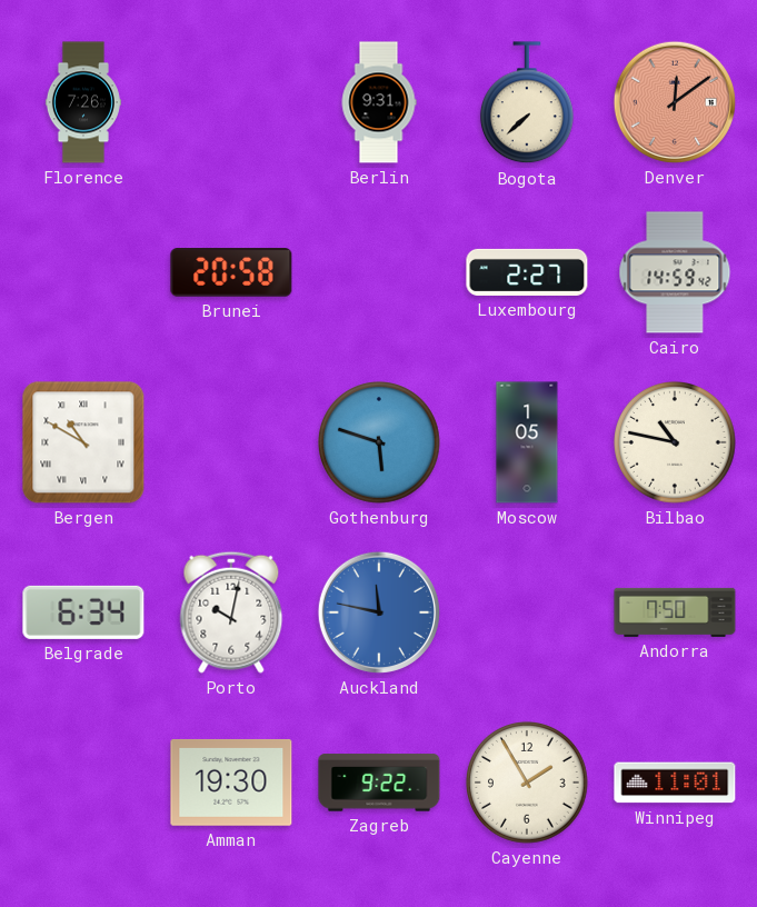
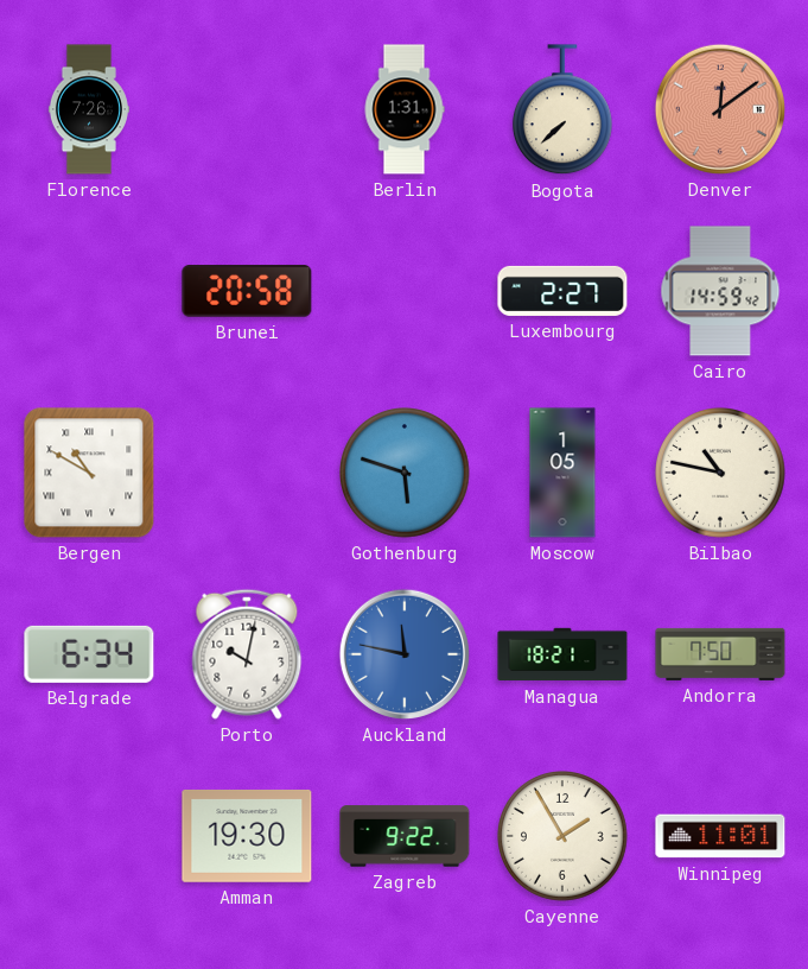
Berlin: 9:31 -> 1:31
Managua: none -> 18:21
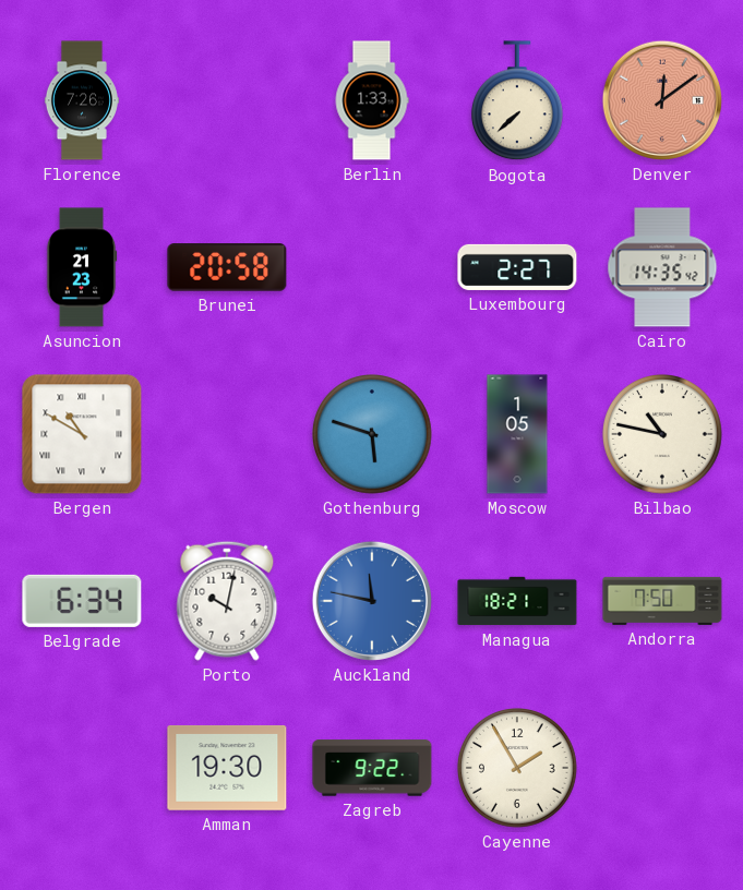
Berlin: 1:31 -> 1:33
Asuncion: none -> 21:23
Cairo: 14:59 -> 14:35
Winnipeg: 11:01 -> none
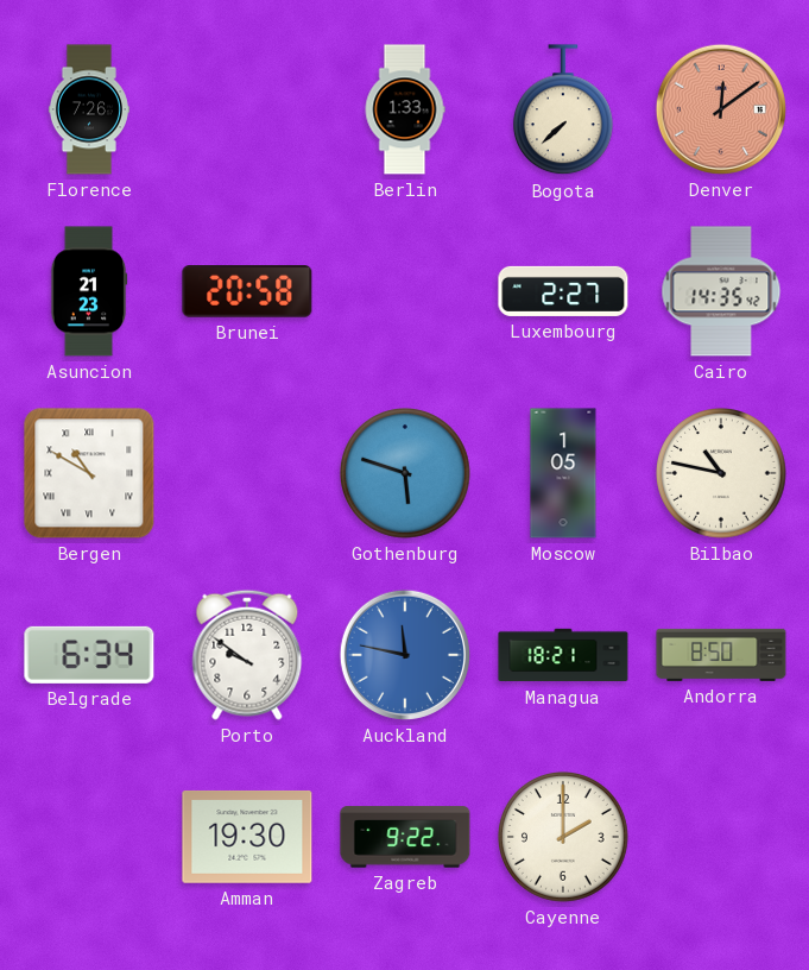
Porto: 10:02 -> 9:51
Andorra: 7:50 -> 8:50
Cayenne: 1:55 -> 2:00
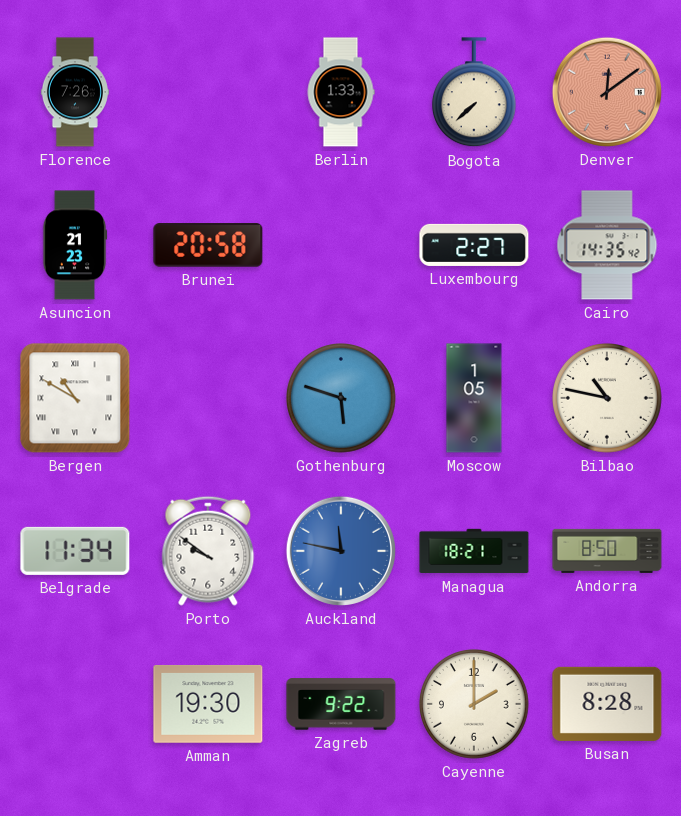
Belgrade: 6:34 -> 11:34
Busan: none -> 8:28
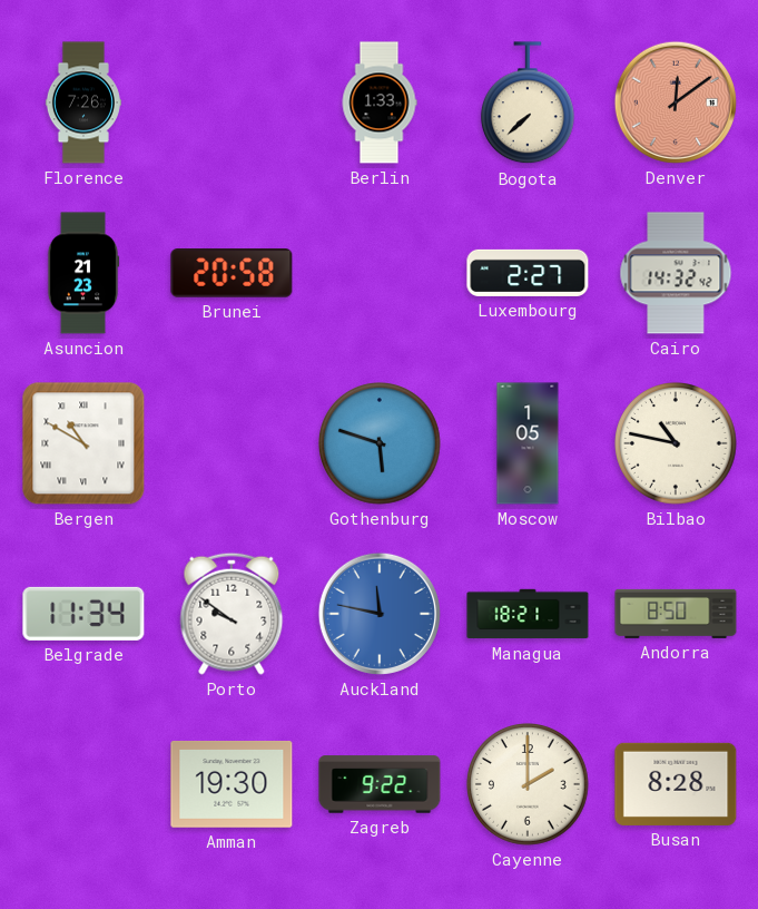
Cairo: 14:35 -> 14:32
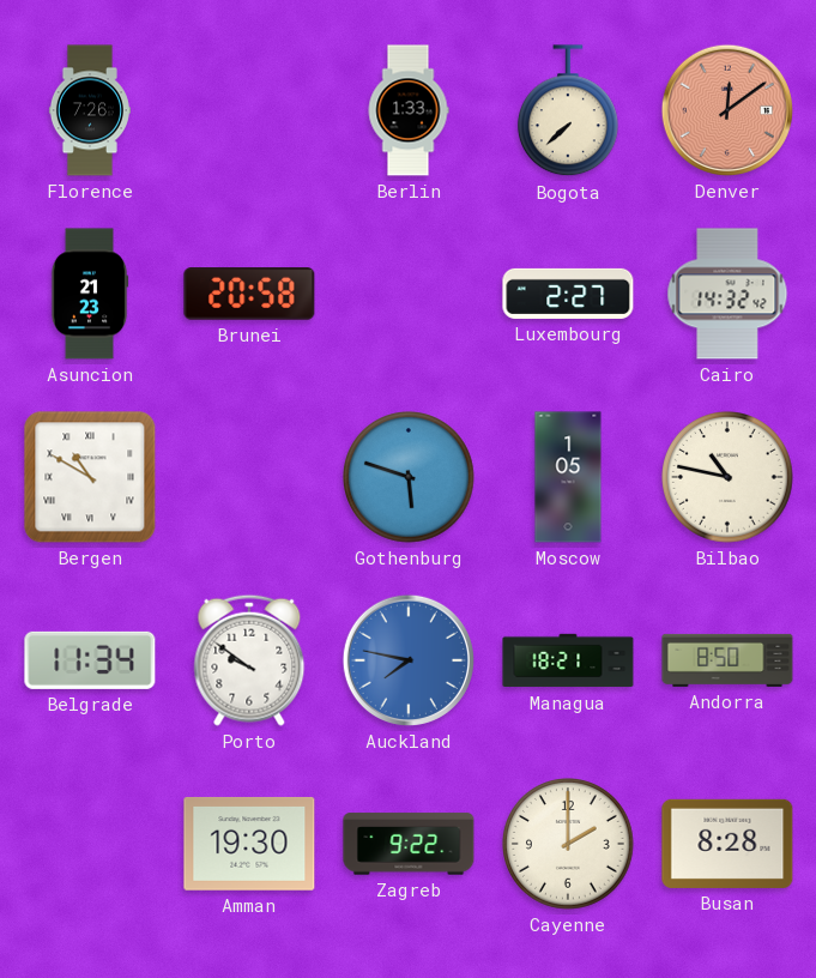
Auckland: 11:47 -> 7:47
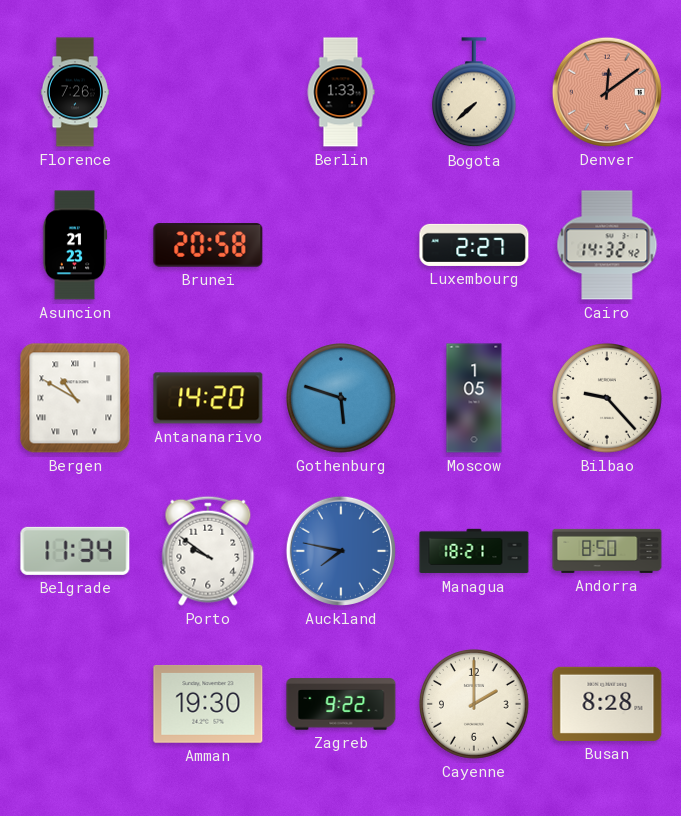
Antananarivo: none -> 14:20
Bilbao: 10:47 -> 9:23
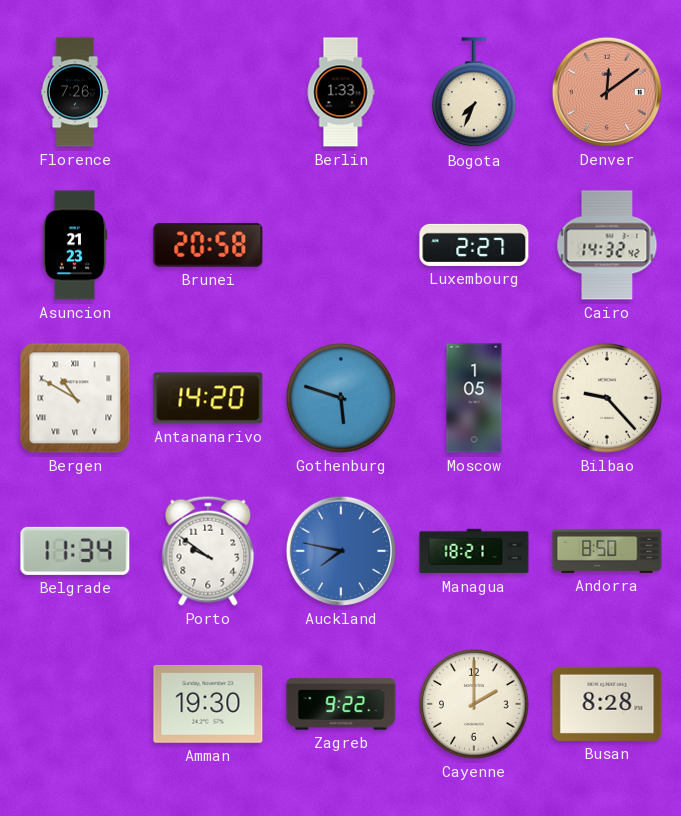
Bogota: 7:38 -> 7:34
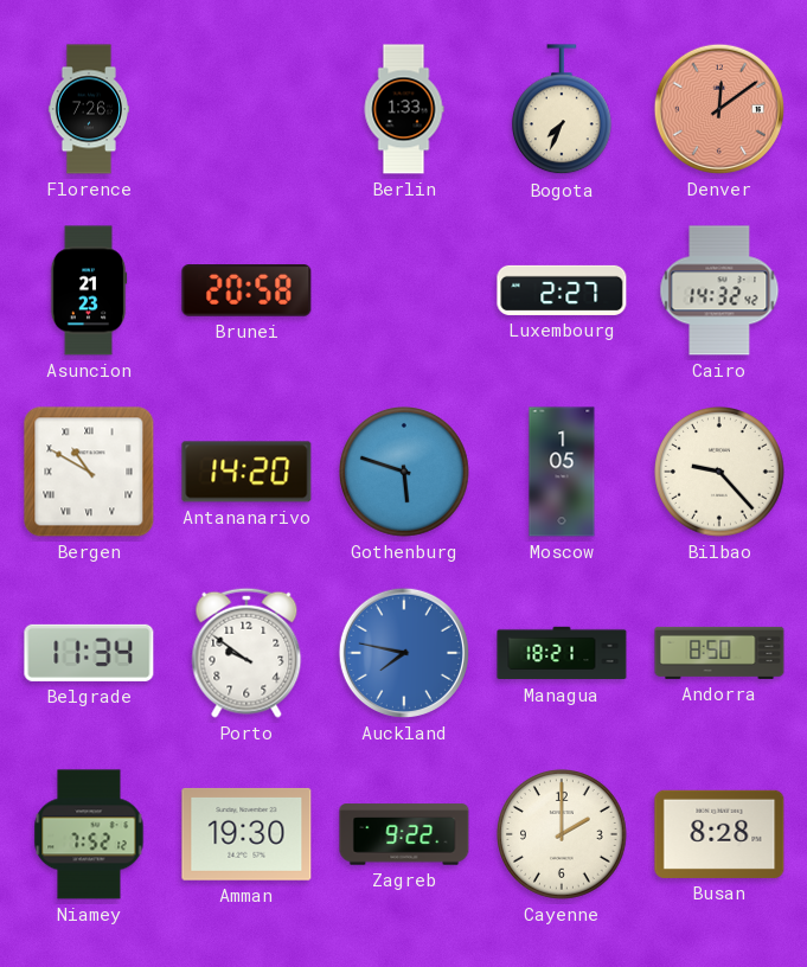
Niamey: none -> 7:52
